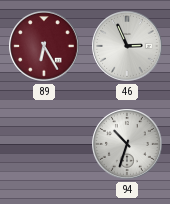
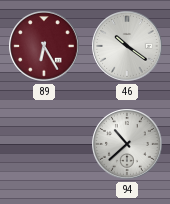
46: 2:56 -> 10:21
94: 10:33 -> 10:38
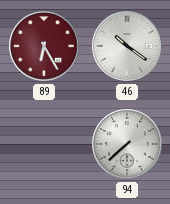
94: 10:38 -> 7:38
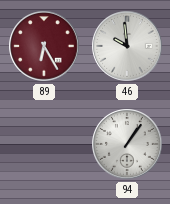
46: 10:21 -> 9:59
94: 7:38 -> 1:06
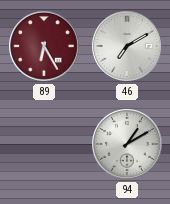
46: 9:59 -> 7:10
94: 1:06 -> 1:10
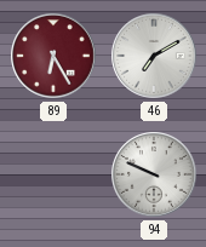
94: 1:10 -> 9:49
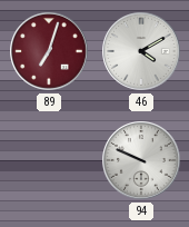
89: 6:25 -> 7:03
46: 7:10 -> 4:10
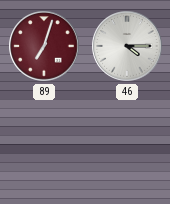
46: 4:10 -> 4:15
94: 9:49 -> none
